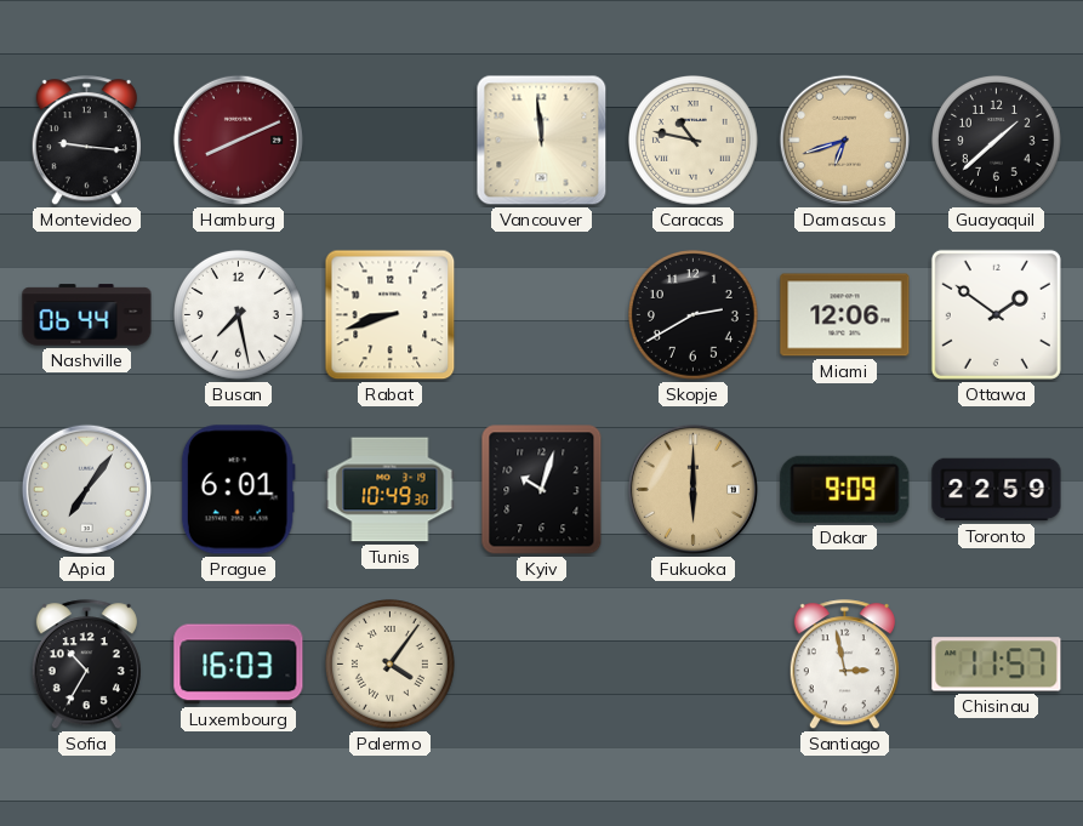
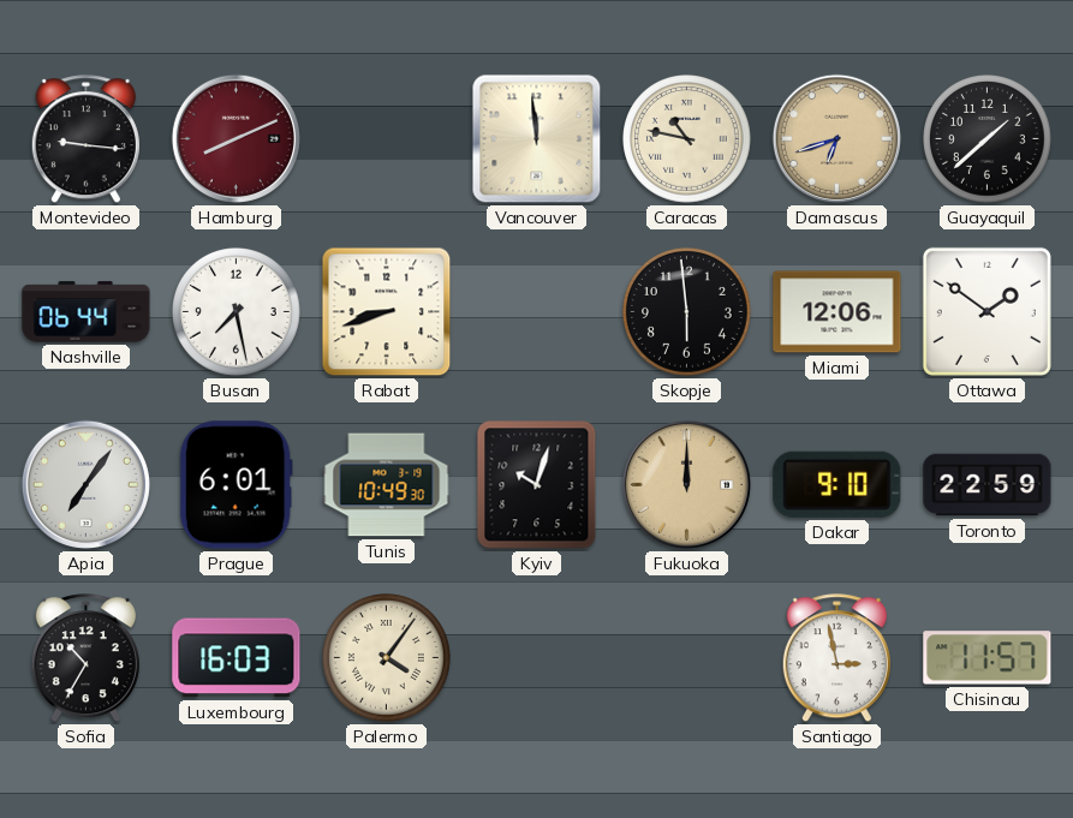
Skopje: 2:40 -> 5:59
Fukuoka: 6:00 -> 12:00
Dakar: 9:09 -> 9:10
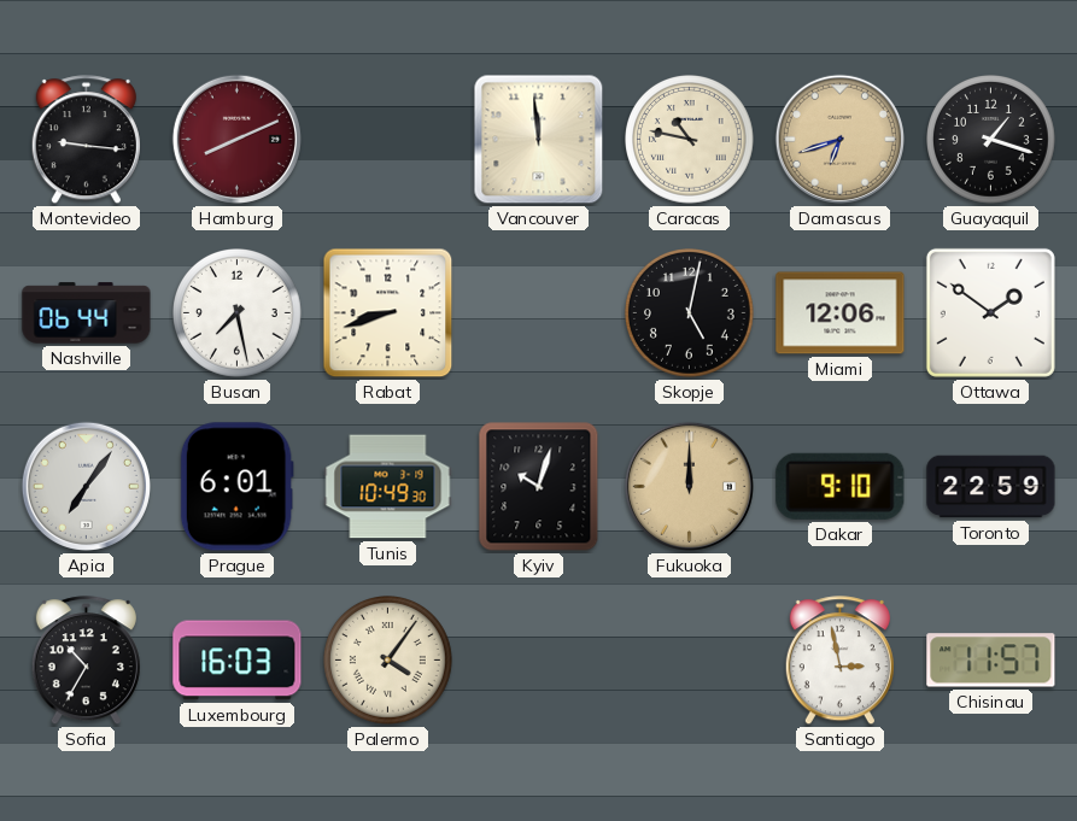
Guayaquil: 1:38 -> 1:18
Skopje: 5:59 -> 5:02
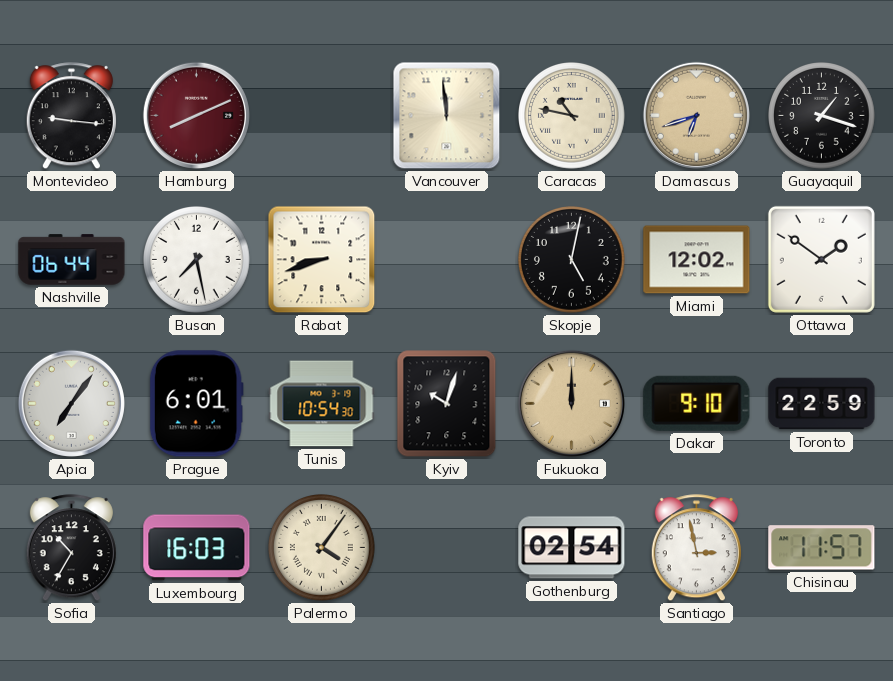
Miami: 12:06 -> 12:02
Tunis: 10:49 -> 10:54
Gothenburg: none -> 02:54
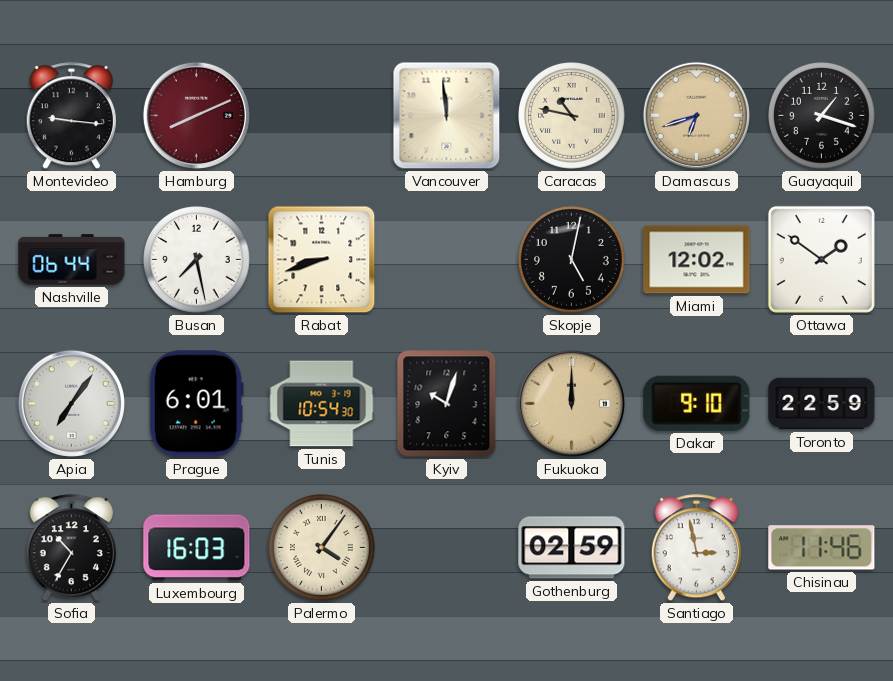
Gothenburg: 02:54 -> 02:59
Chisinau: 11:57 -> 11:46
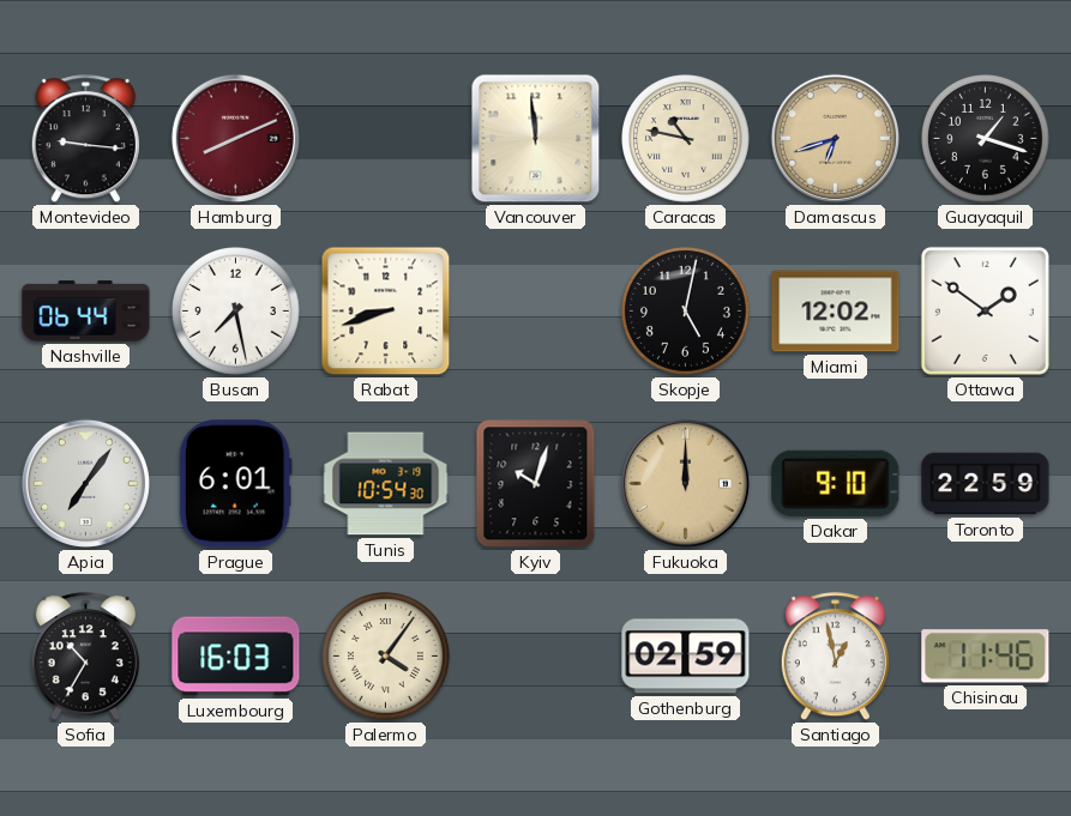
Santiago: 2:58 -> 12:58
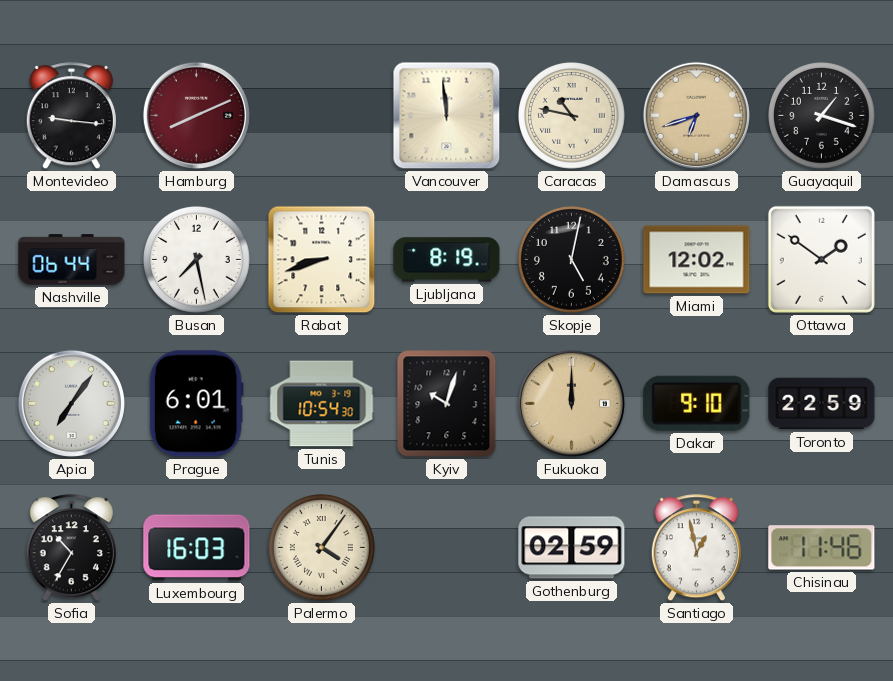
Ljubljana: none -> 8:19
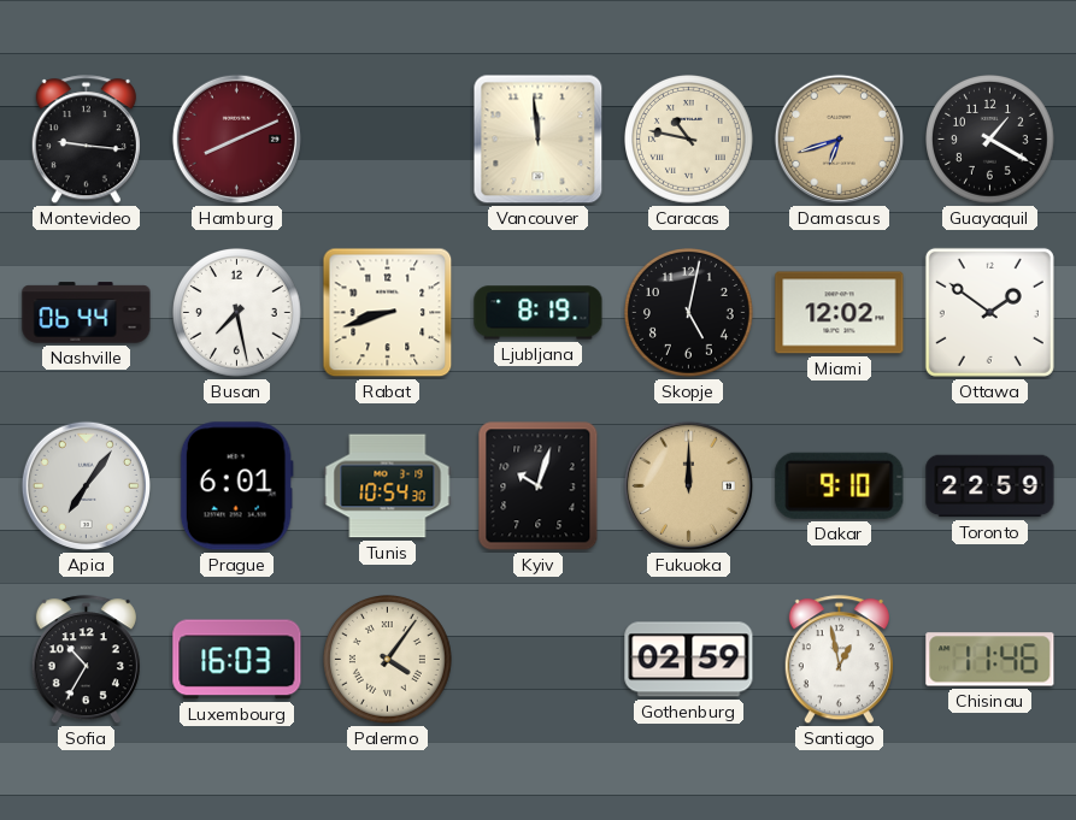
Guayaquil: 1:18 -> 1:20
